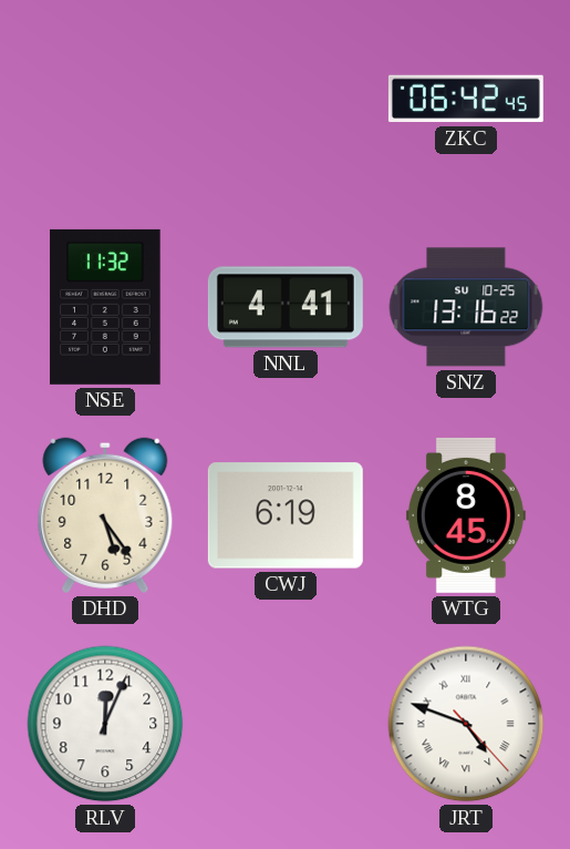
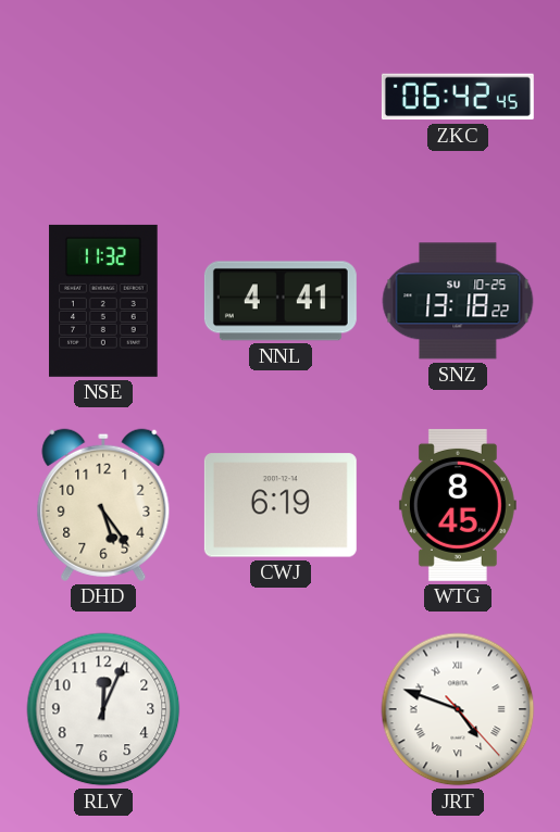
SNZ: 13:16 -> 13:18
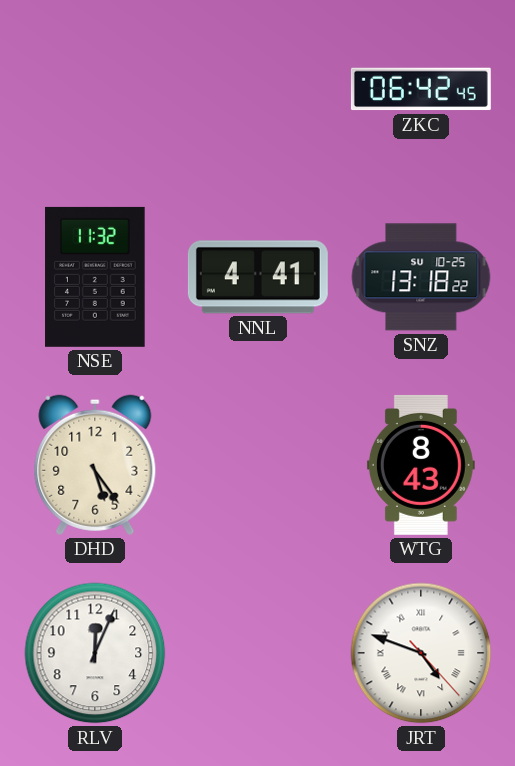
CWJ: 6:19 -> none
WTG: 8:45 -> 8:43
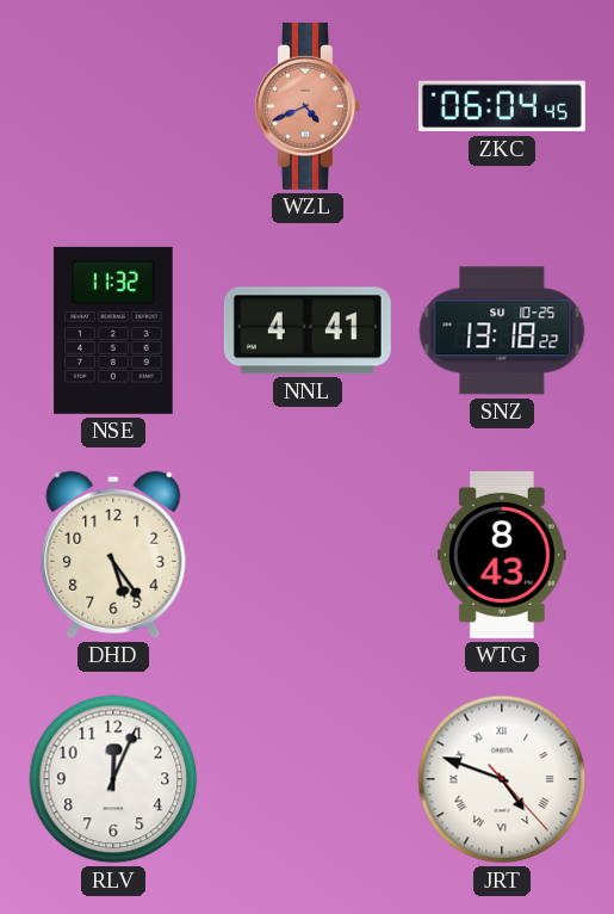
WZL: none -> 4:41
ZKC: 06:42 -> 06:04
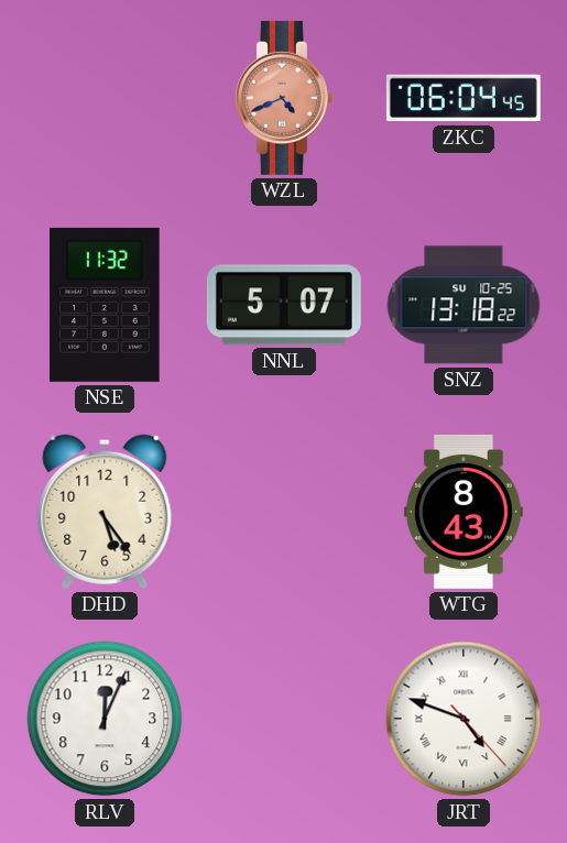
NNL: 4:41 -> 5:07
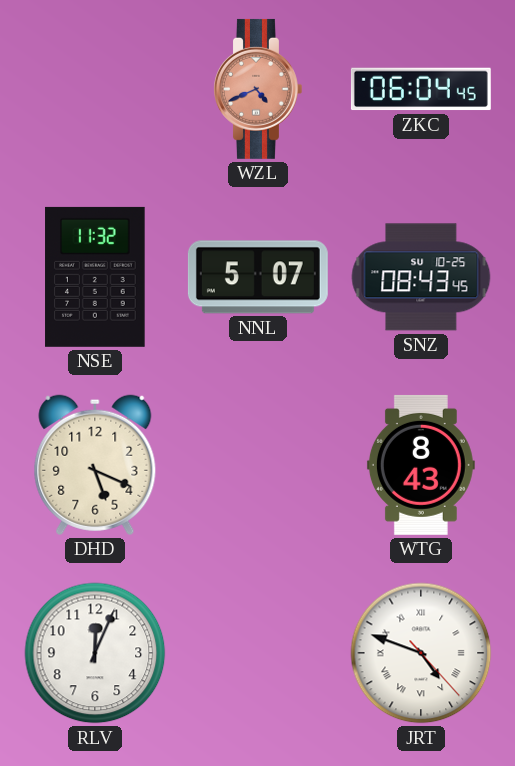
SNZ: 13:18 -> 08:43
DHD: 5:24 -> 5:19
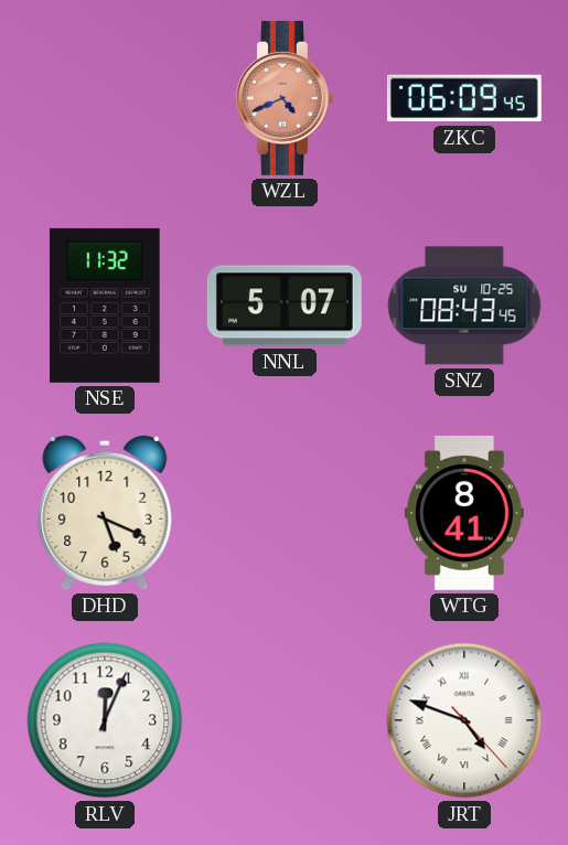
ZKC: 06:04 -> 06:09
WTG: 8:43 -> 8:41
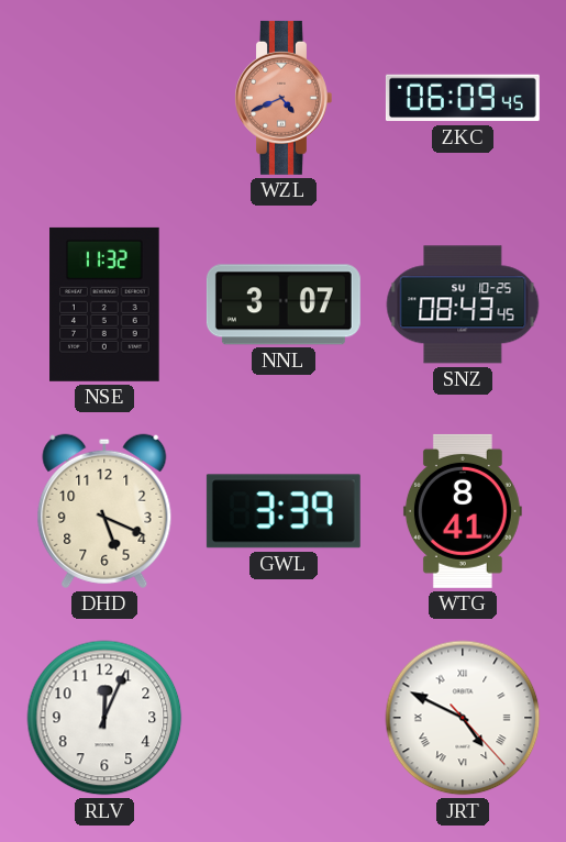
NNL: 5:07 -> 3:07
GWL: none -> 3:39
JRT: 4:48 -> 4:49
